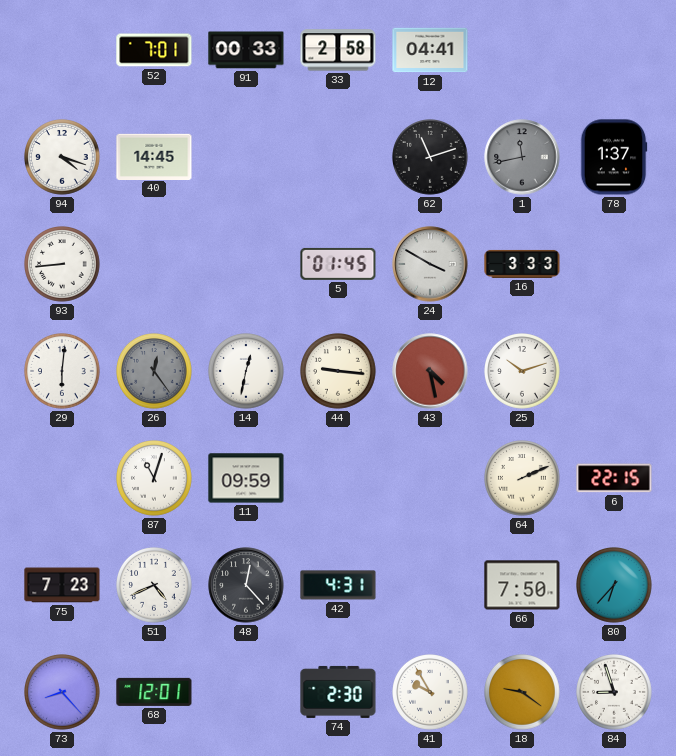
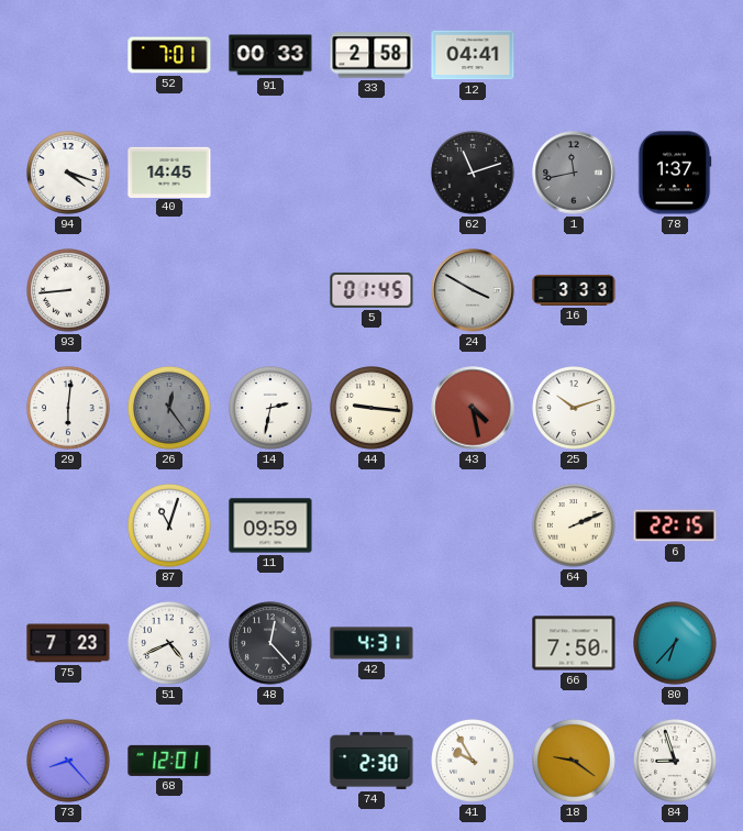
14: 12:32 -> 2:32
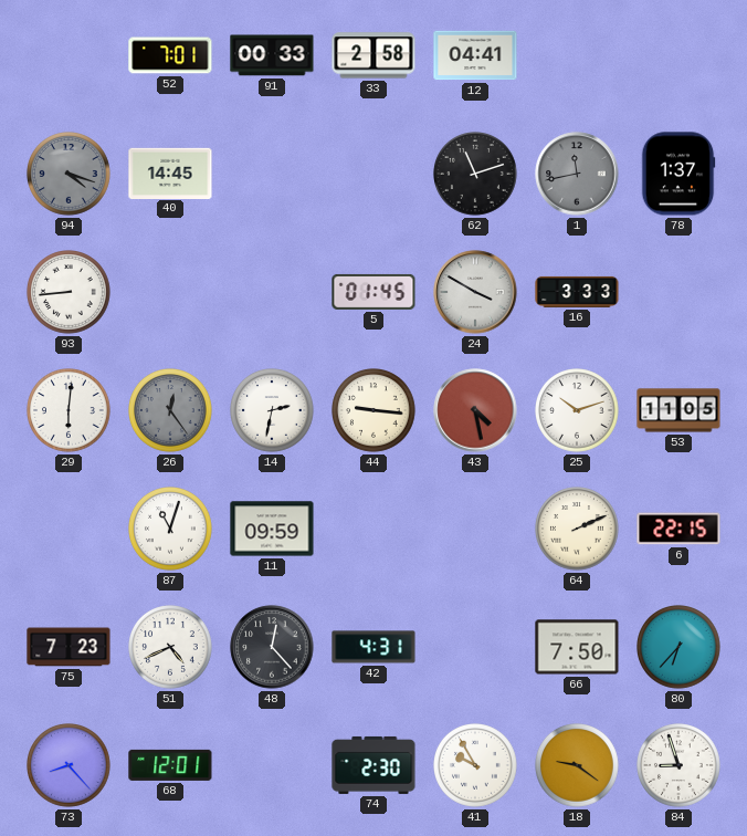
94 dial: white -> grey
53: none -> 11:05
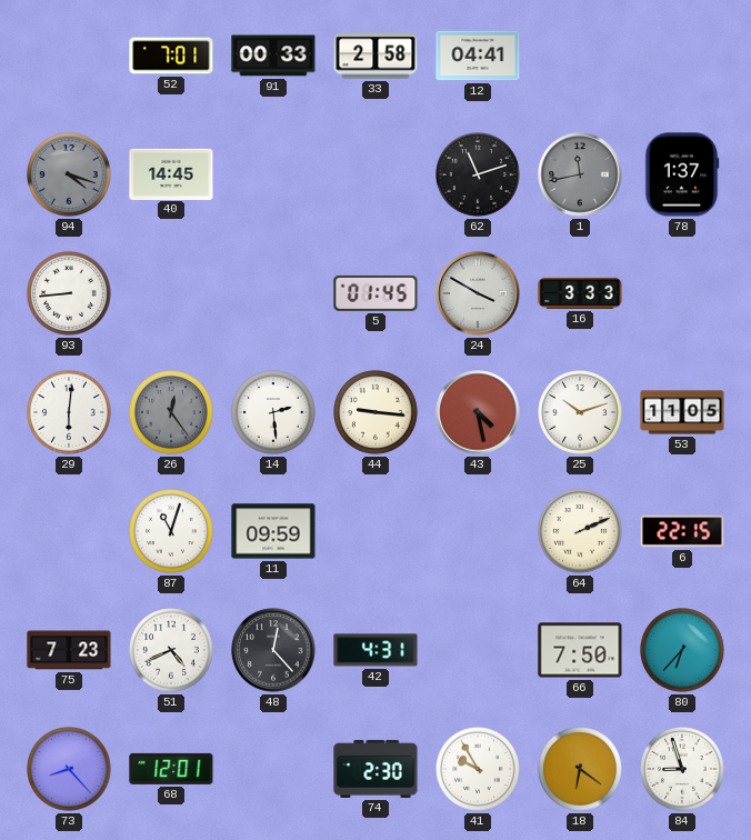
14: 2:32 -> 2:29
18: 9:21 -> 6:21
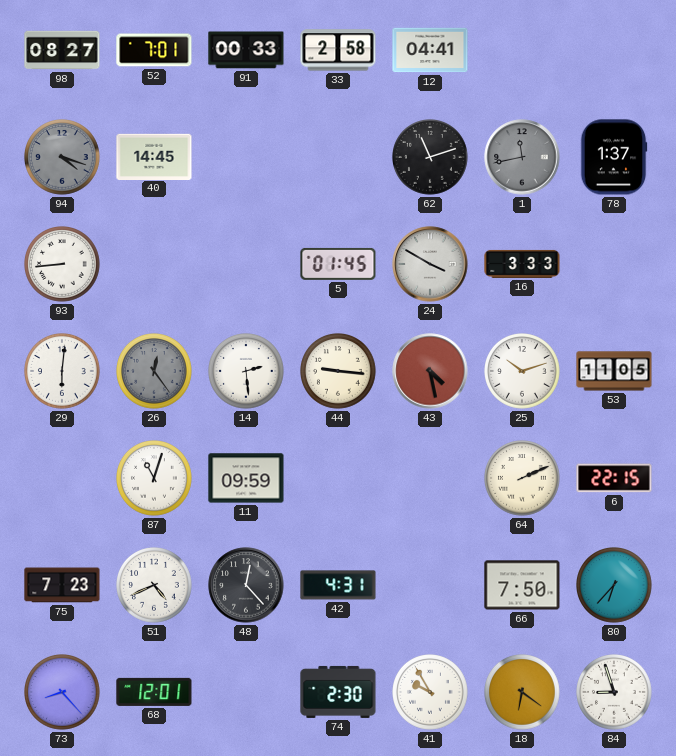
98: none -> 08:27
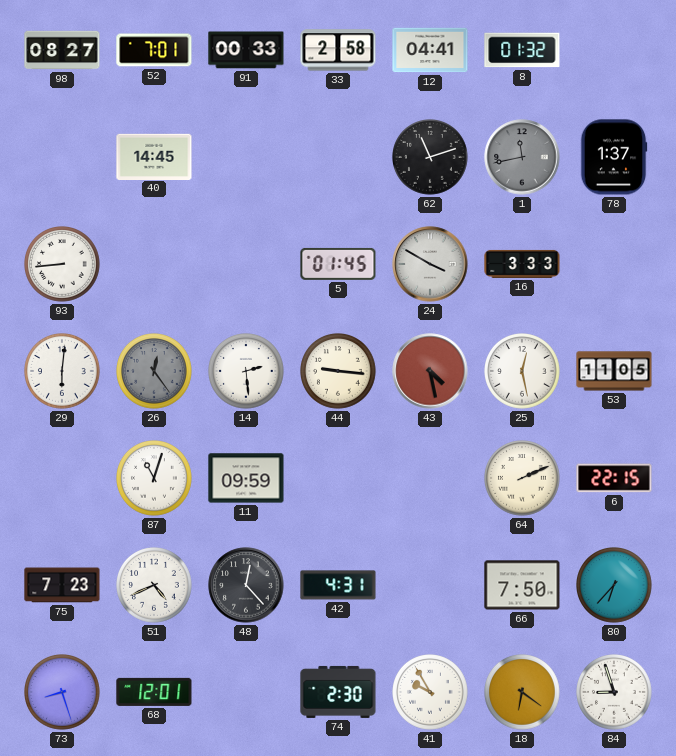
8: none -> 01:32
94: 4:18 -> none
25: 10:12 -> 12:28
73: 8:23 -> 8:27
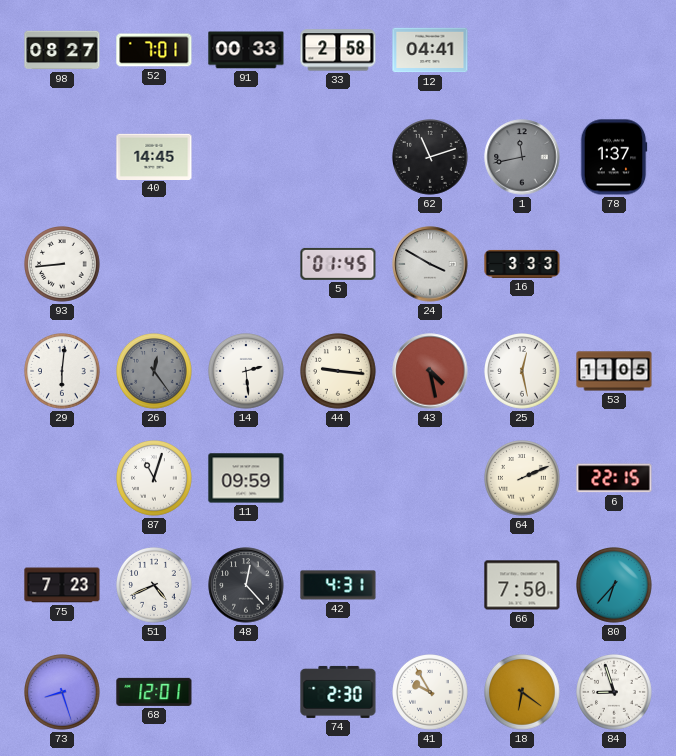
8: 01:32 -> none
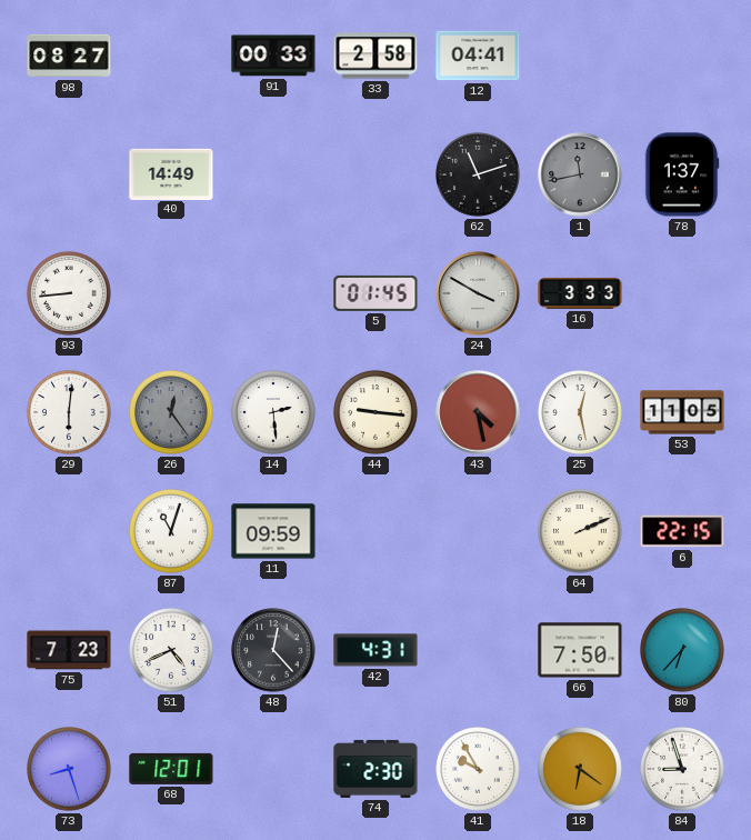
52: 7:01 -> none
40: 14:45 -> 14:49
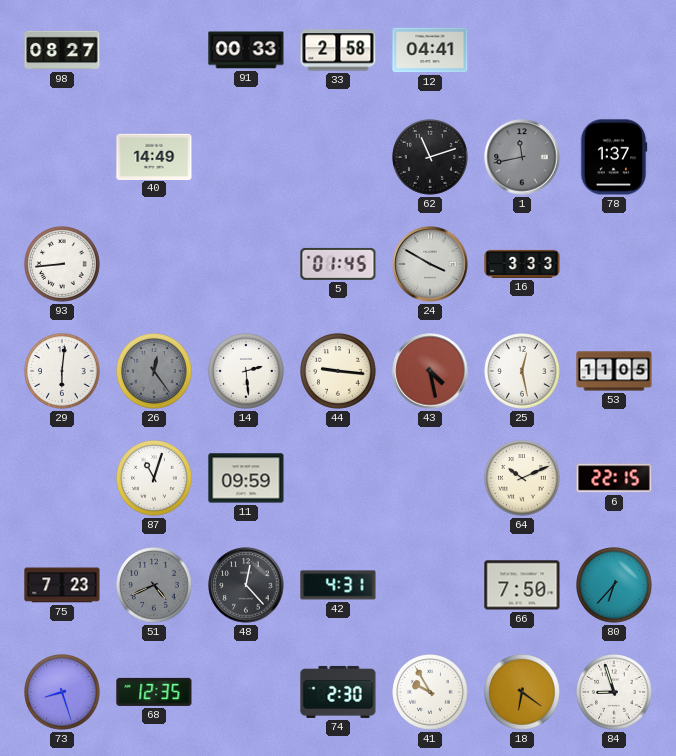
64: 2:11 -> 10:11
51 dial: white -> grey
68: 12:01 -> 12:35
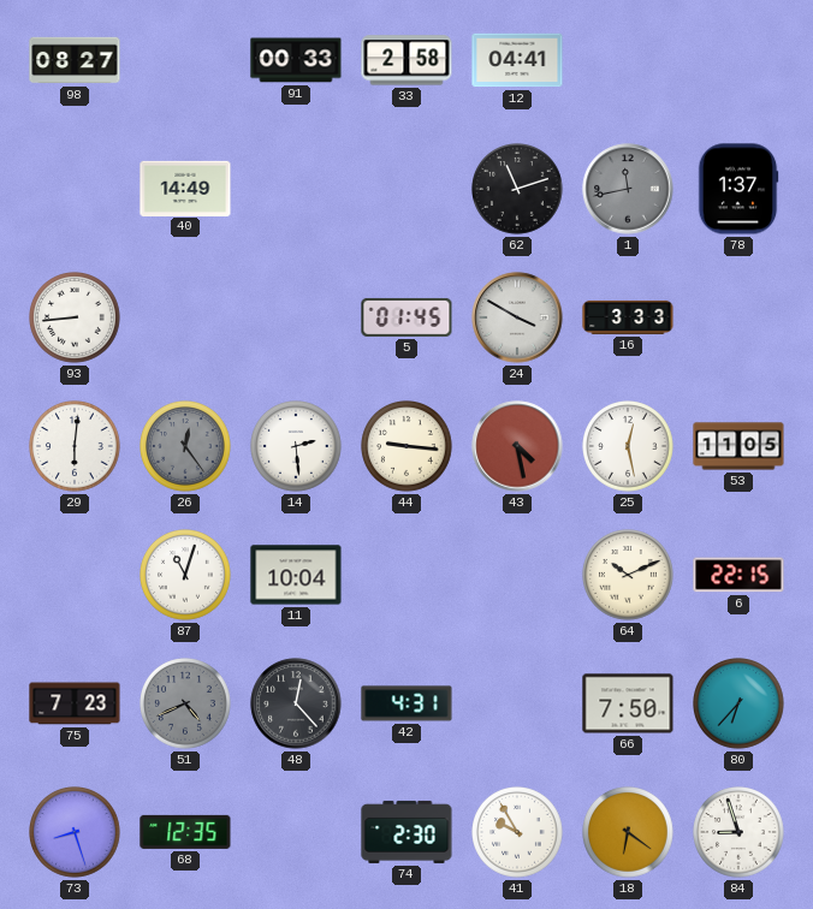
11: 09:59 -> 10:04
